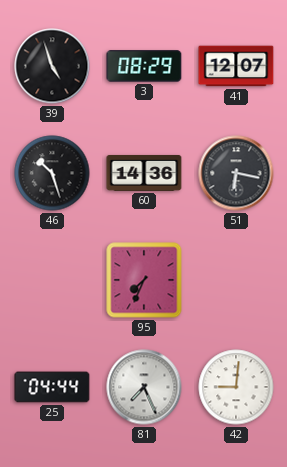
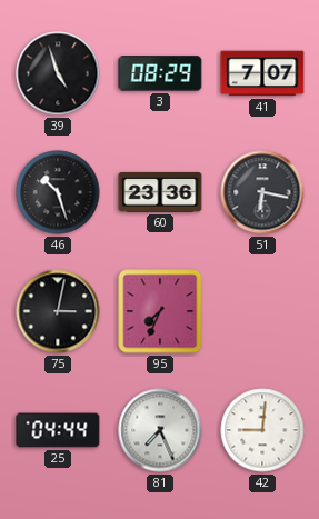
41: 12:07 -> 7:07
60: 14:36 -> 23:36
75: none -> 3:02
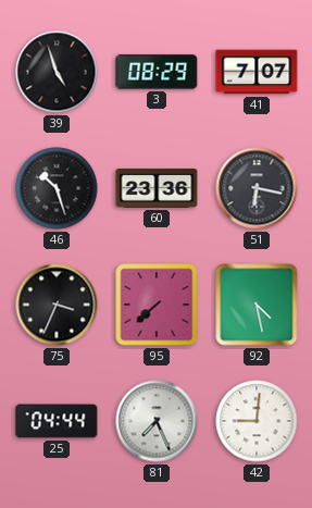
75: 3:02 -> 3:34
95: 7:34 -> 7:38
92: none -> 4:28
